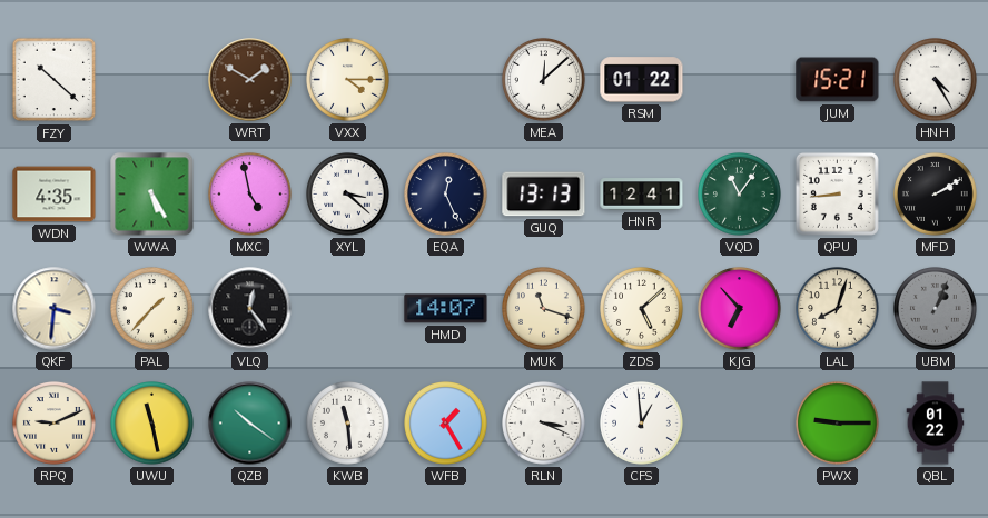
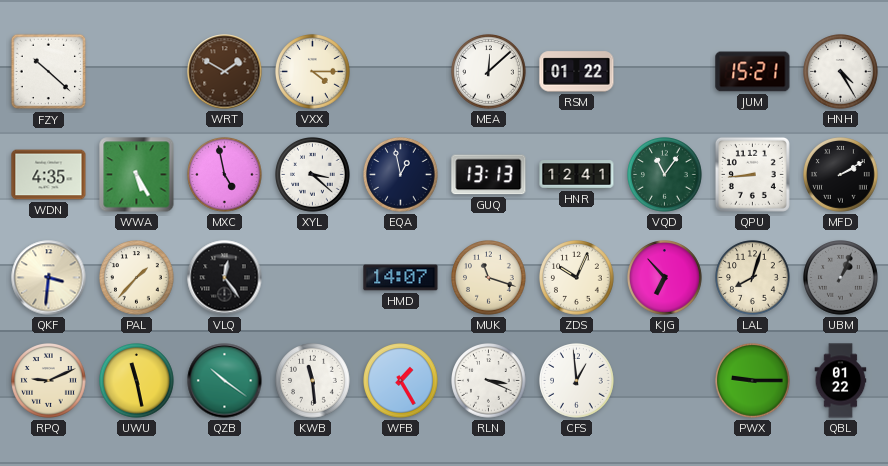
EQA: 12:26 -> 12:58
ZDS: 5:08 -> 10:04
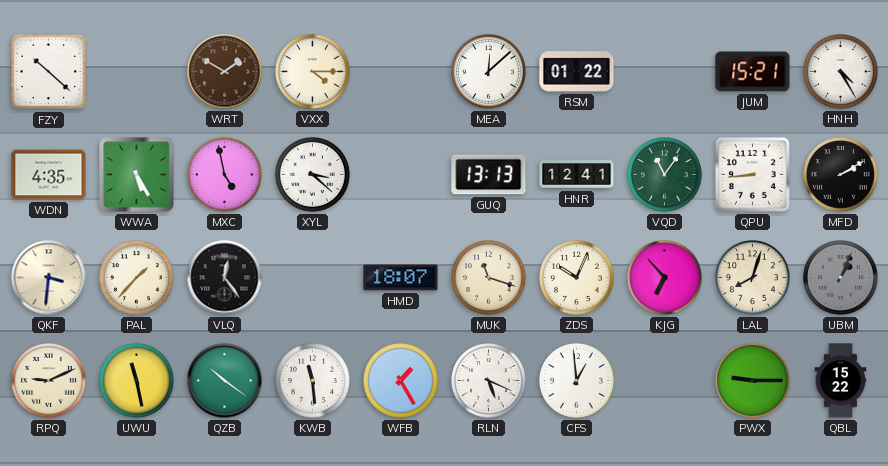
EQA: 12:58 -> none
HMD: 14:07 -> 18:07
RLN: 3:19 -> 5:19
QBL: 01:22 -> 15:22
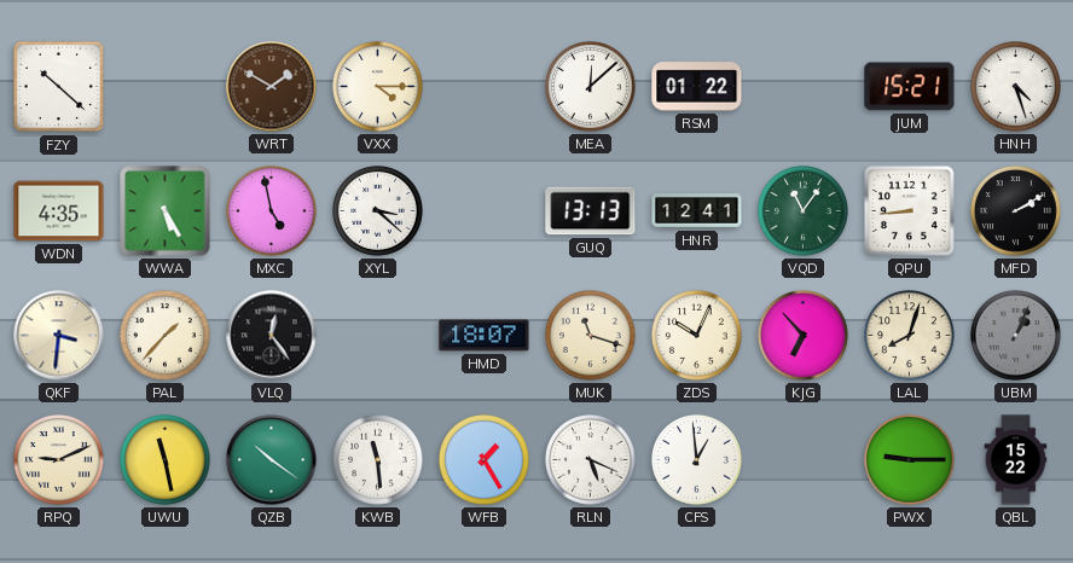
HNH: 4:25 -> 4:27
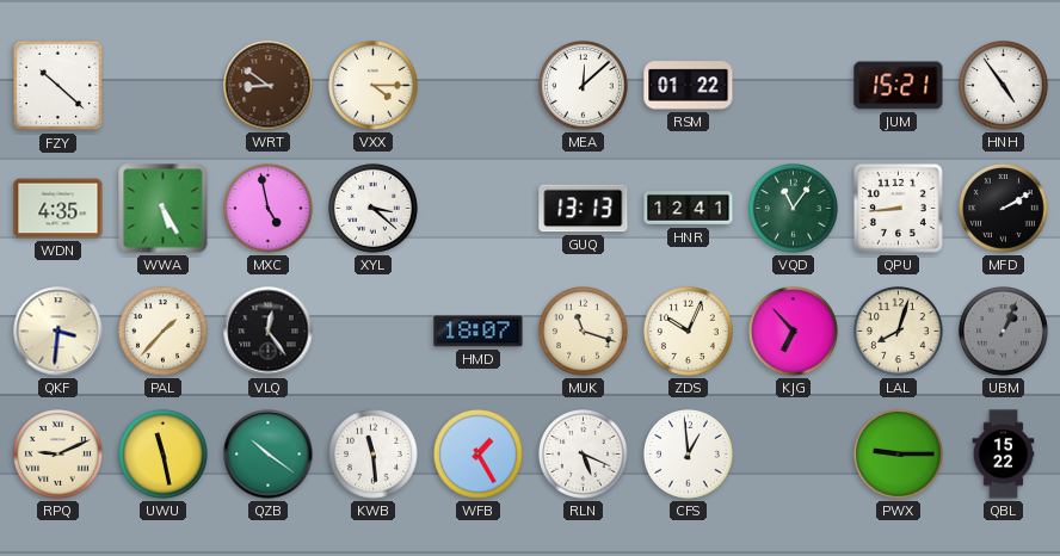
WRT: 1:50 -> 8:51
HNH: 4:27 -> 4:54
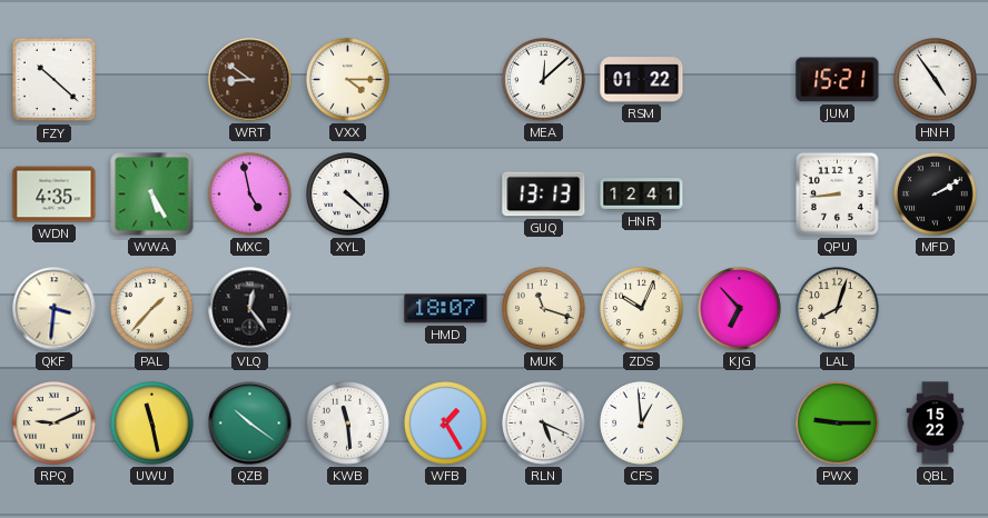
XYL: 3:22 -> 4:22
VQD: 11:06 -> none
UBM: 1:04 -> none
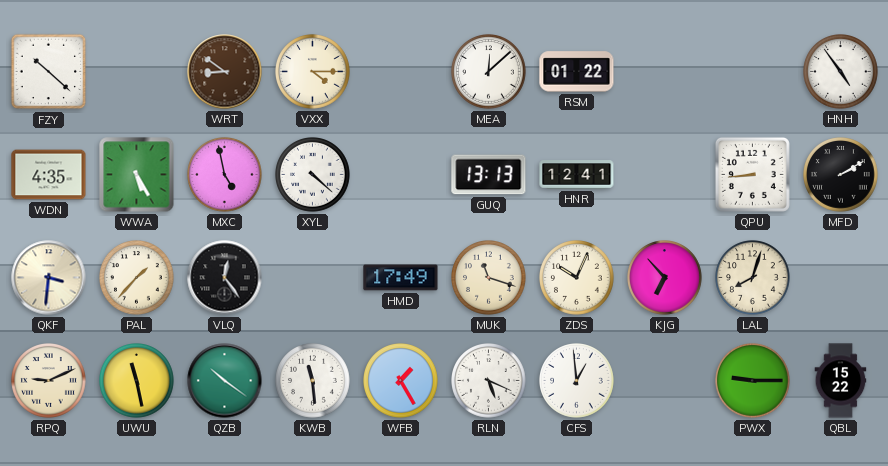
JUM: 15:21 -> none
HMD: 18:07 -> 17:49
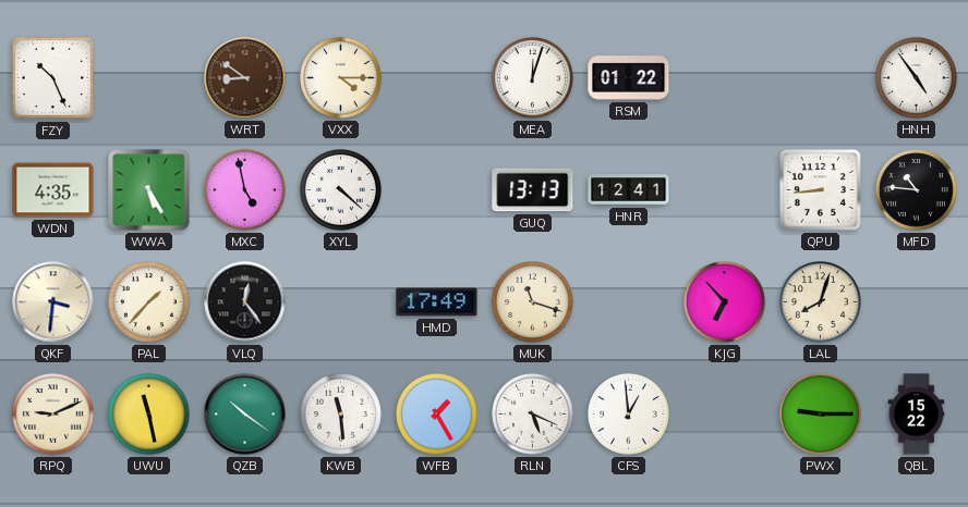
FZY: 10:22 -> 10:26
MEA: 12:08 -> 12:03
MFD: 2:10 -> 10:46
ZDS: 10:04 -> none
